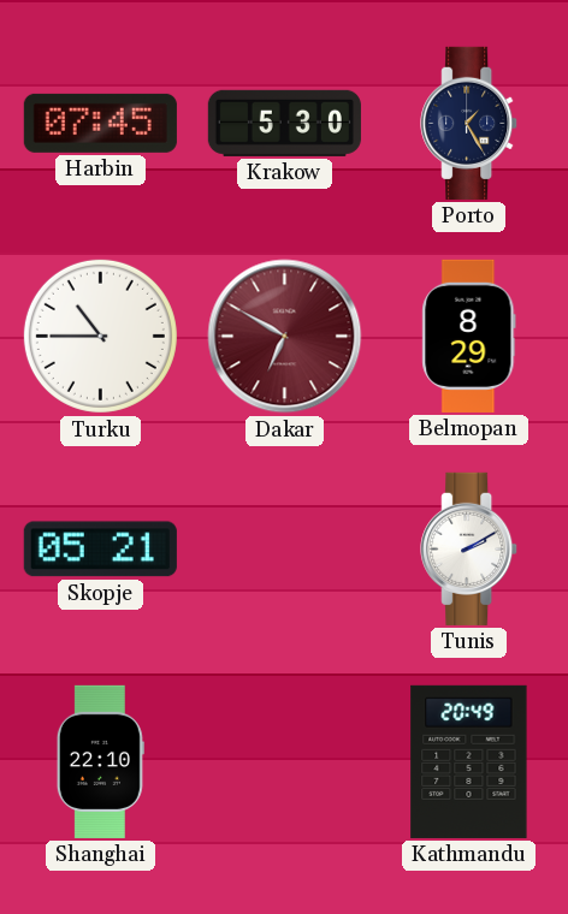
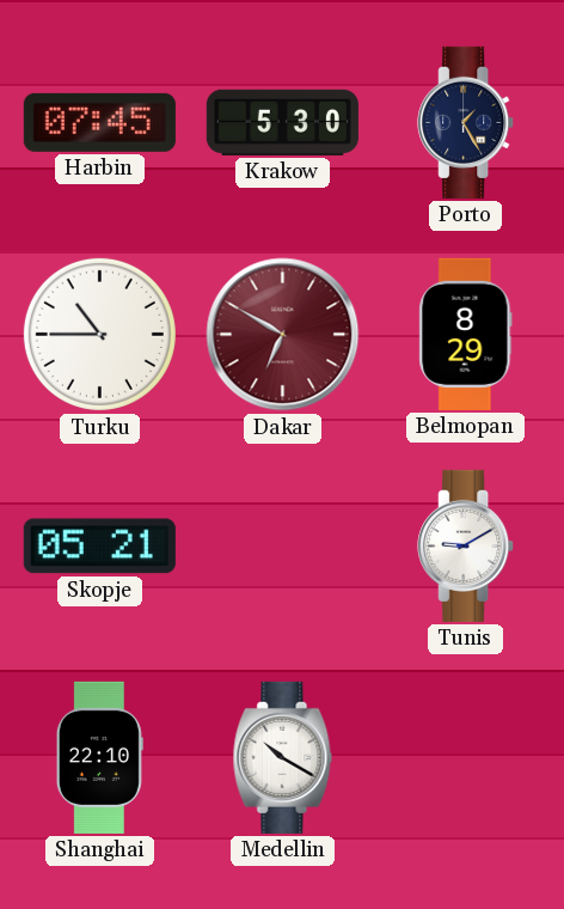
Tunis: 2:10 -> 9:10
Medellin: none -> 10:20
Kathmandu: 20:49 -> none
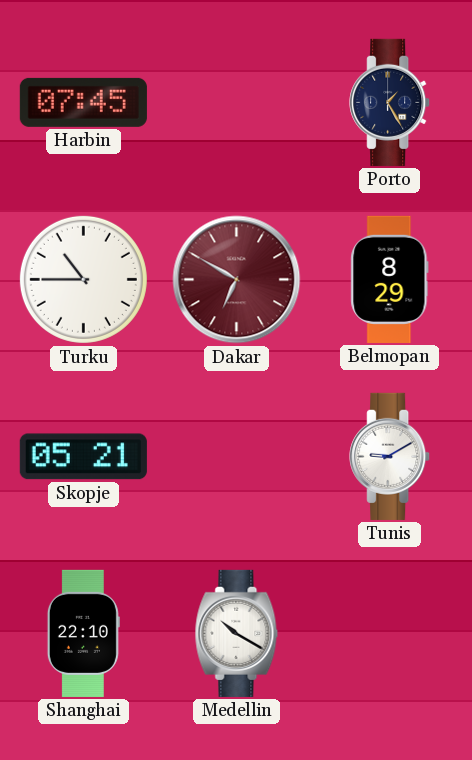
Krakow: 5:30 -> none
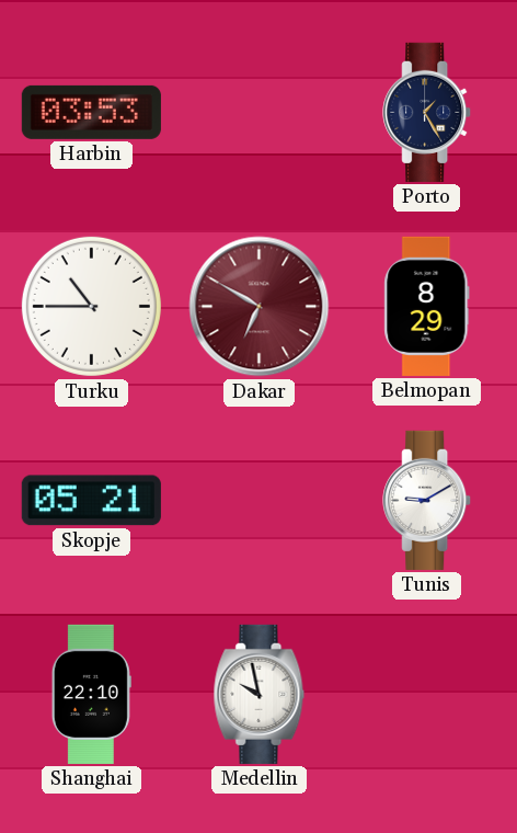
Harbin: 07:45 -> 03:53
Medellin: 10:20 -> 9:58
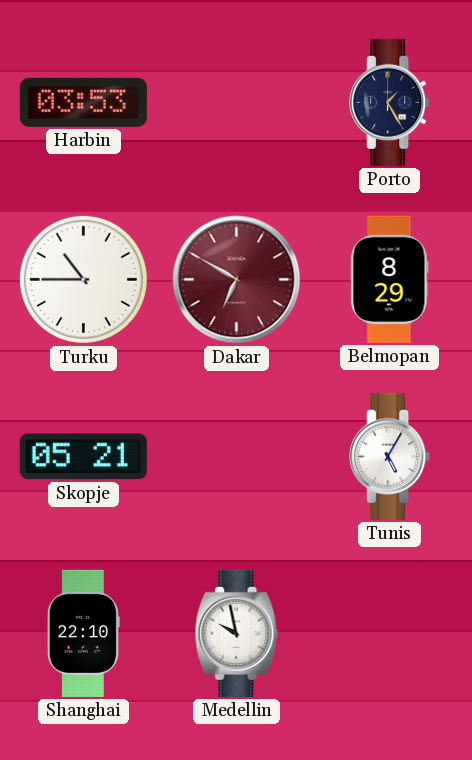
Tunis: 9:10 -> 5:05
